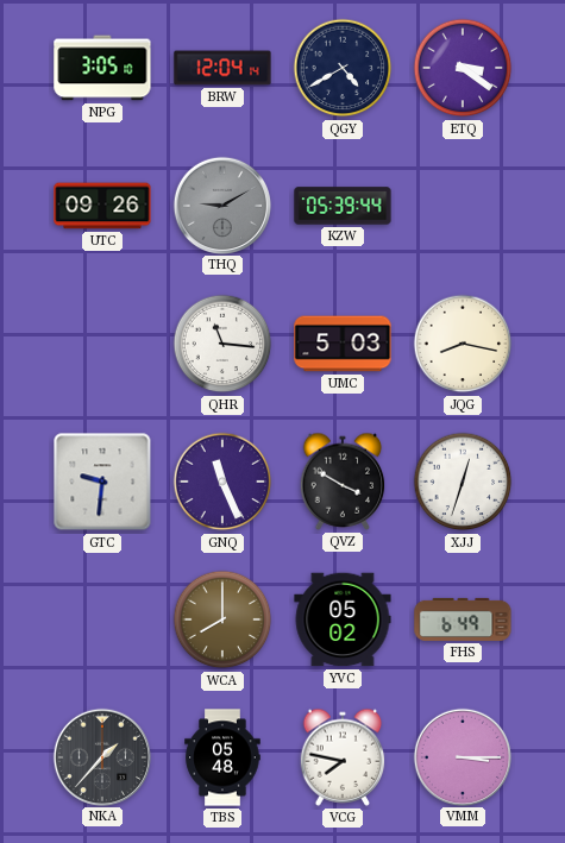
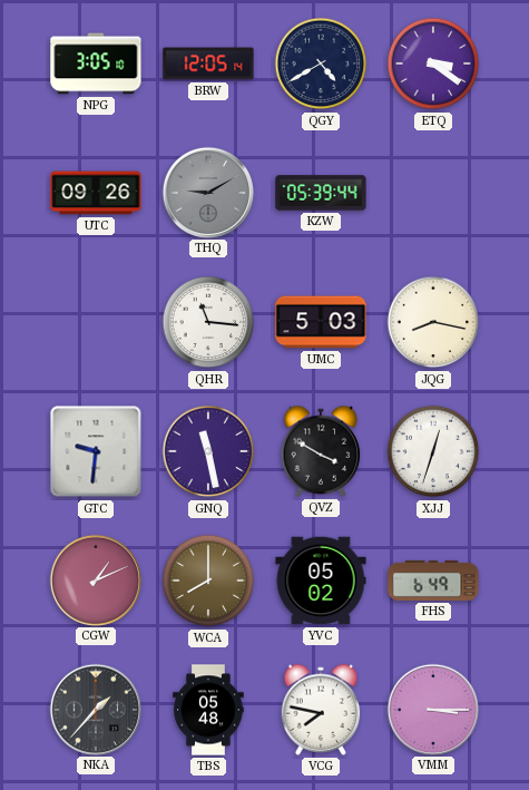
BRW: 12:04 -> 12:05
GNQ: 11:26 -> 11:28
CGW: none -> 1:11
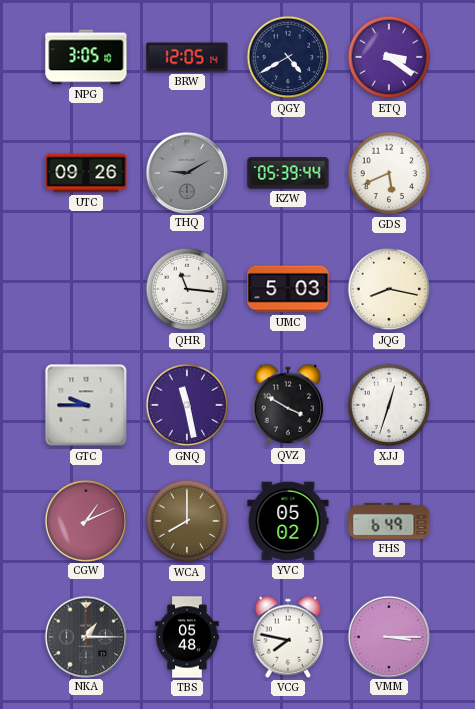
GDS: none -> 5:41
GTC: 9:31 -> 9:45
NKA: 1:37 -> 1:15
